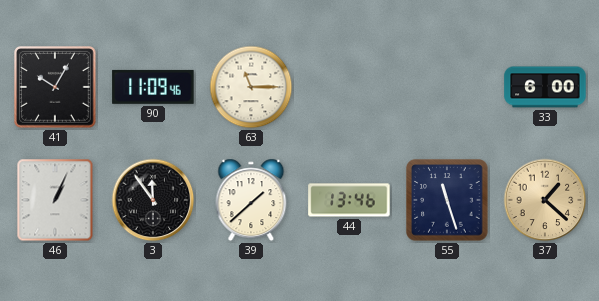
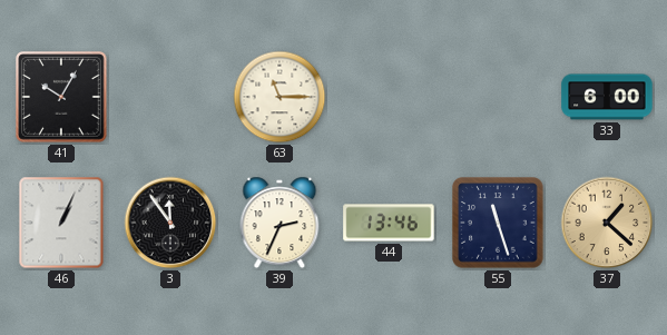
90: 11:09 -> none
39: 1:38 -> 2:34
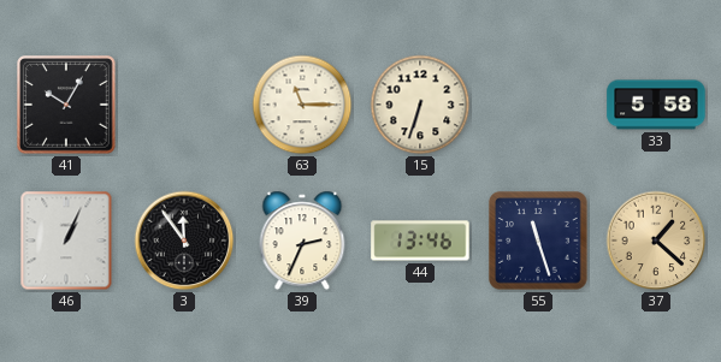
15: none -> 6:33
33: 6:00 -> 5:58
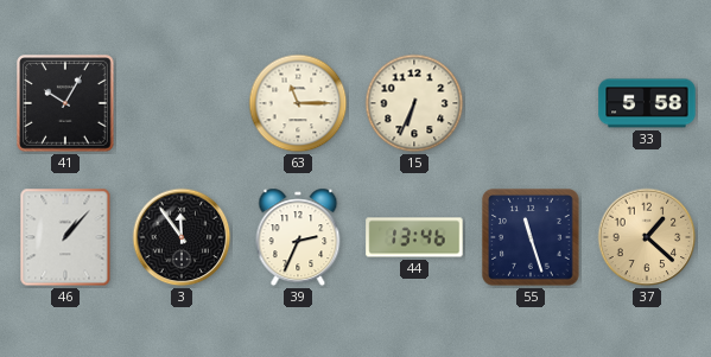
15: 6:33 -> 6:34
46: 1:04 -> 1:07
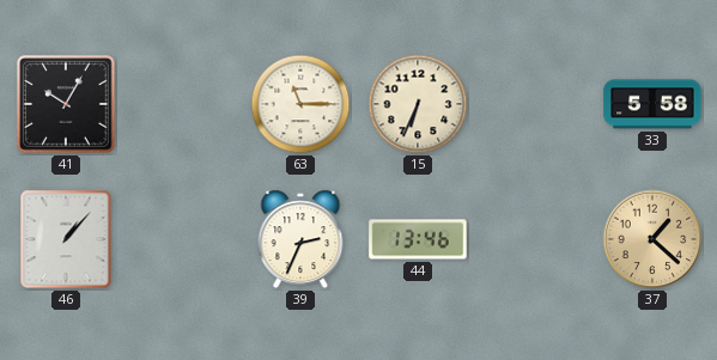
3: 11:54 -> none
55: 11:27 -> none
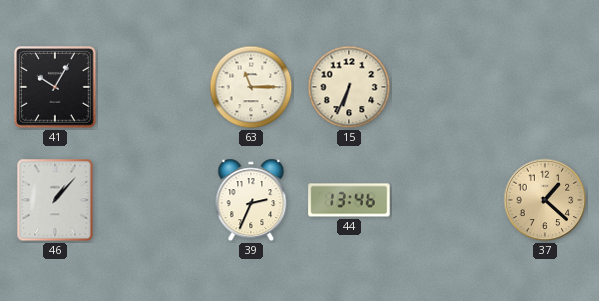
33: 5:58 -> none
